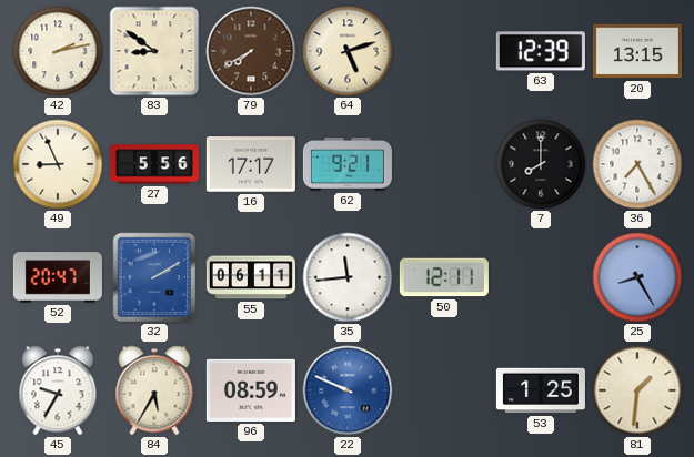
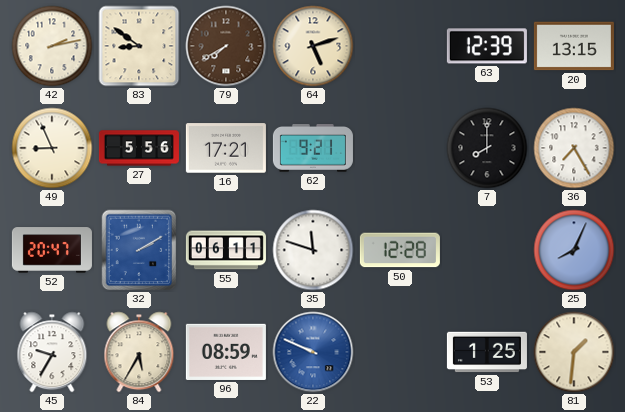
16: 17:17 -> 17:21
35: 11:44 -> 11:48
50: 12:11 -> 12:28
25: 8:25 -> 8:04
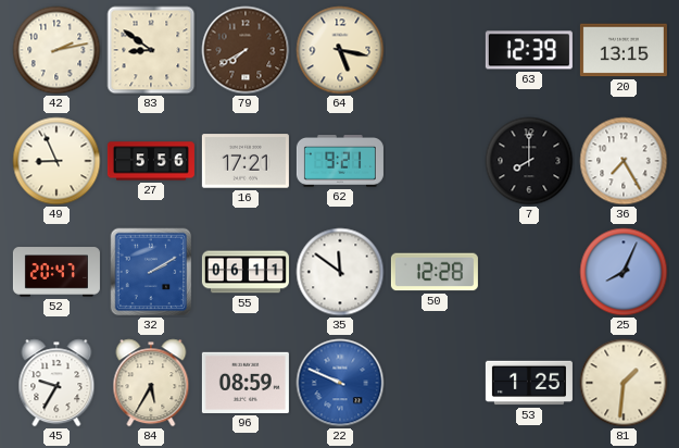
64: 5:12 -> 5:17
35: 11:48 -> 11:51
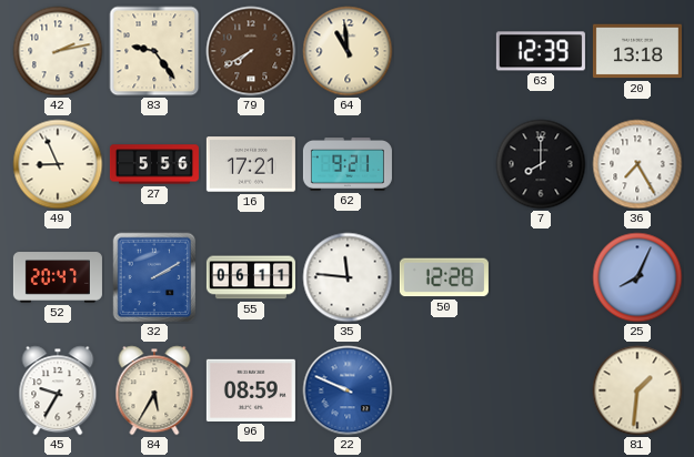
83: 8:51 -> 9:24
64: 5:17 -> 10:59
20: 13:15 -> 13:18
35: 11:51 -> 11:46
53: 1:25 -> none
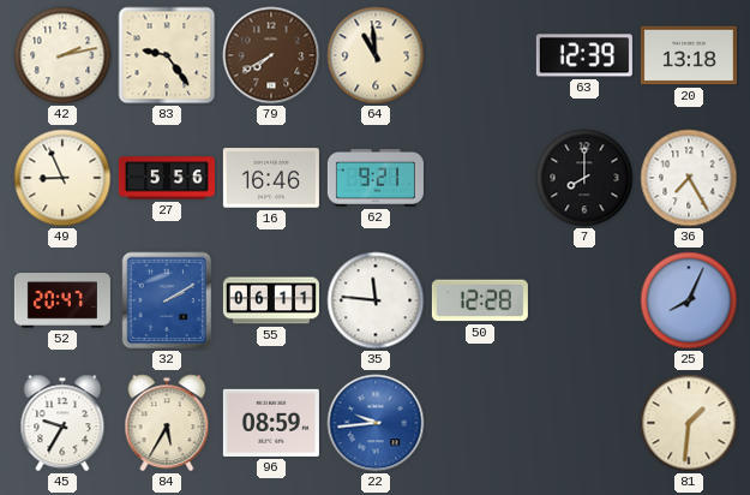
16: 17:21 -> 16:46
22: 9:49 -> 9:44
